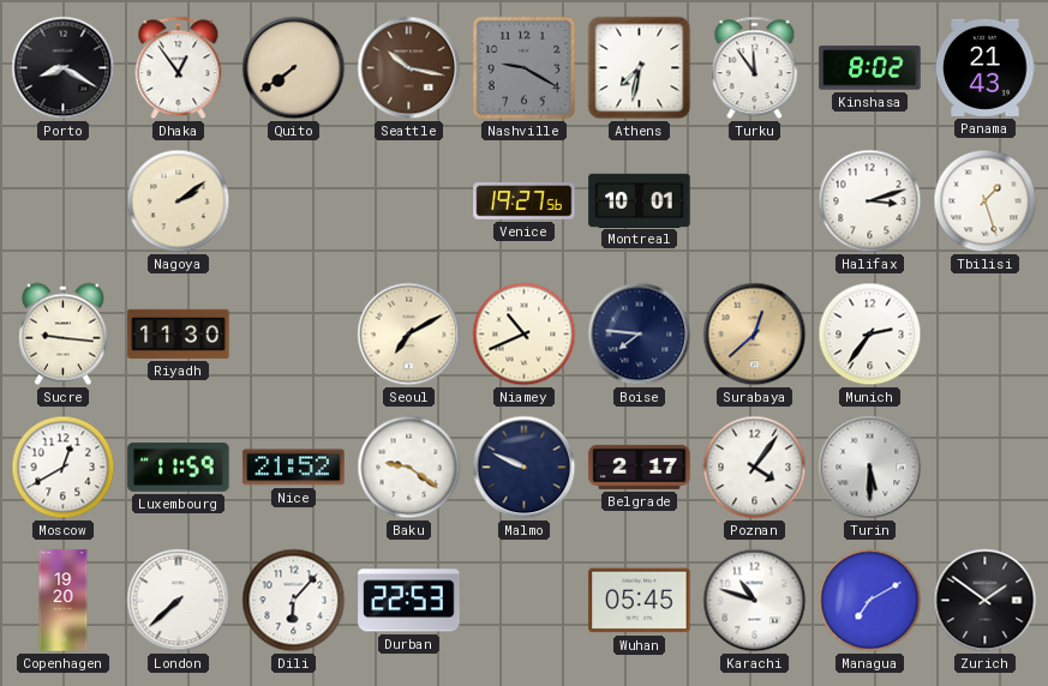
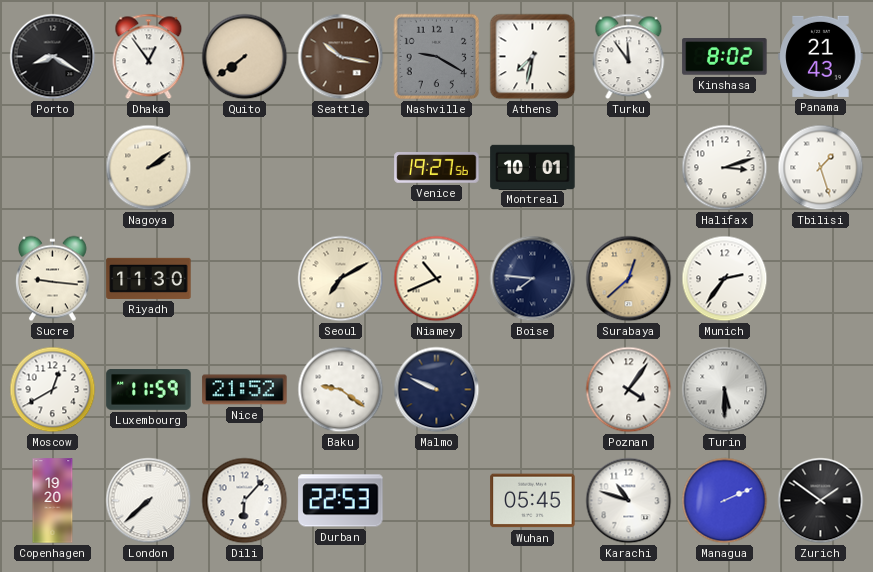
Belgrade: 2:17 -> none
Managua: 7:10 -> 2:11
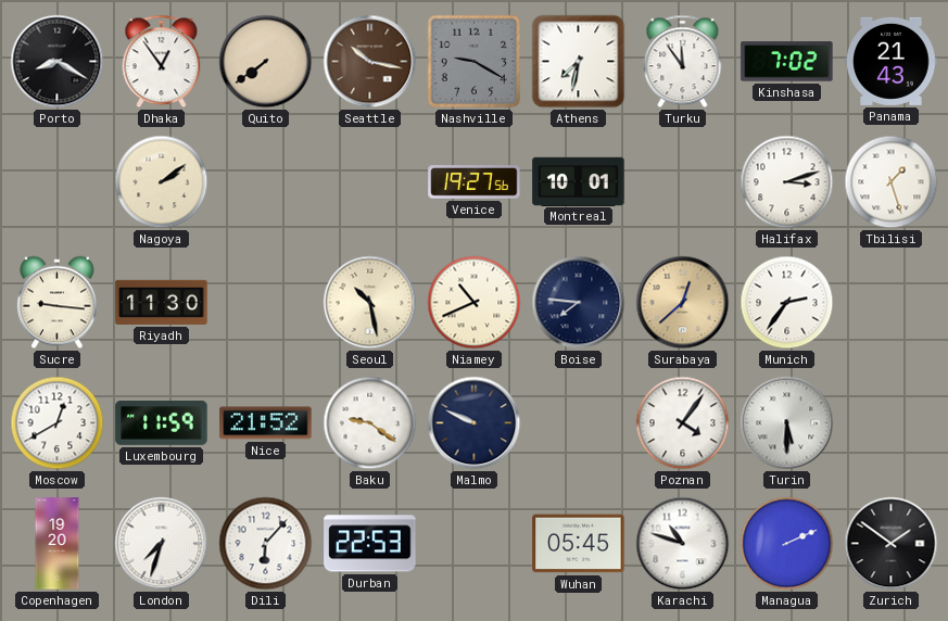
Kinshasa: 8:02 -> 7:02
Seoul: 7:10 -> 10:28
London: 7:38 -> 7:33
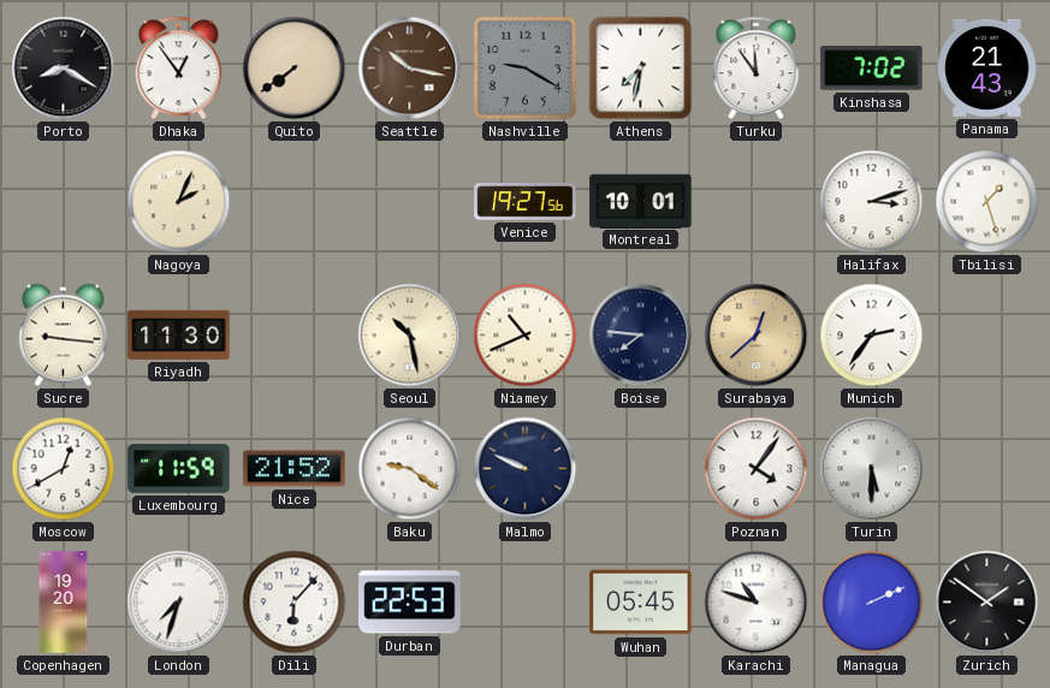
Nagoya: 2:09 -> 2:04
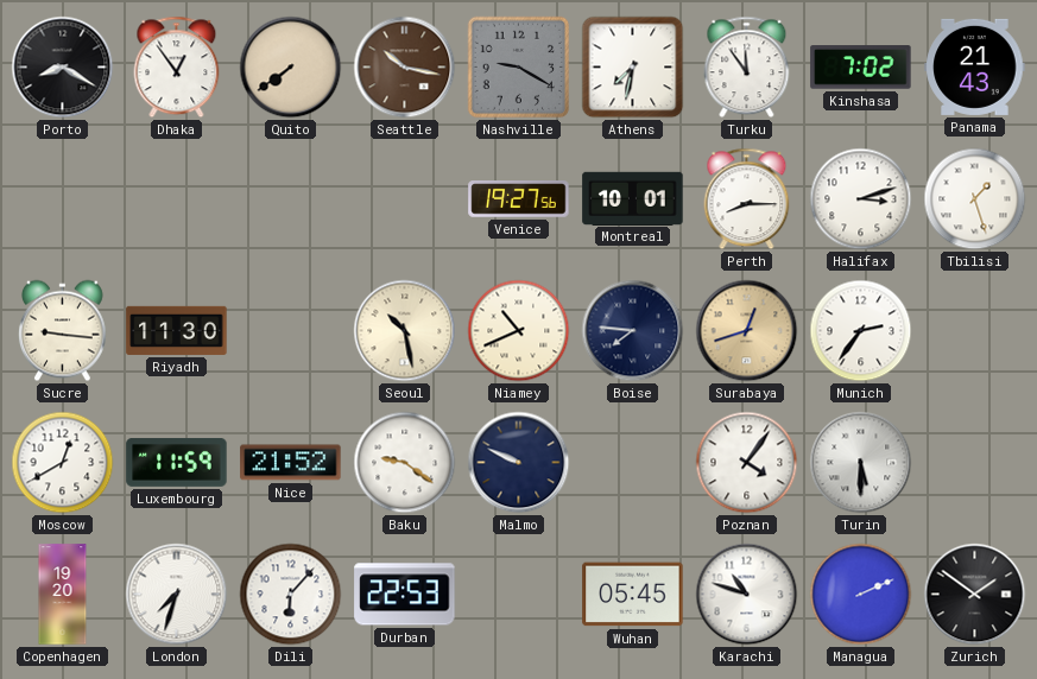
Nagoya: 2:04 -> none
Perth: none -> 8:15
Surabaya: 12:38 -> 12:42
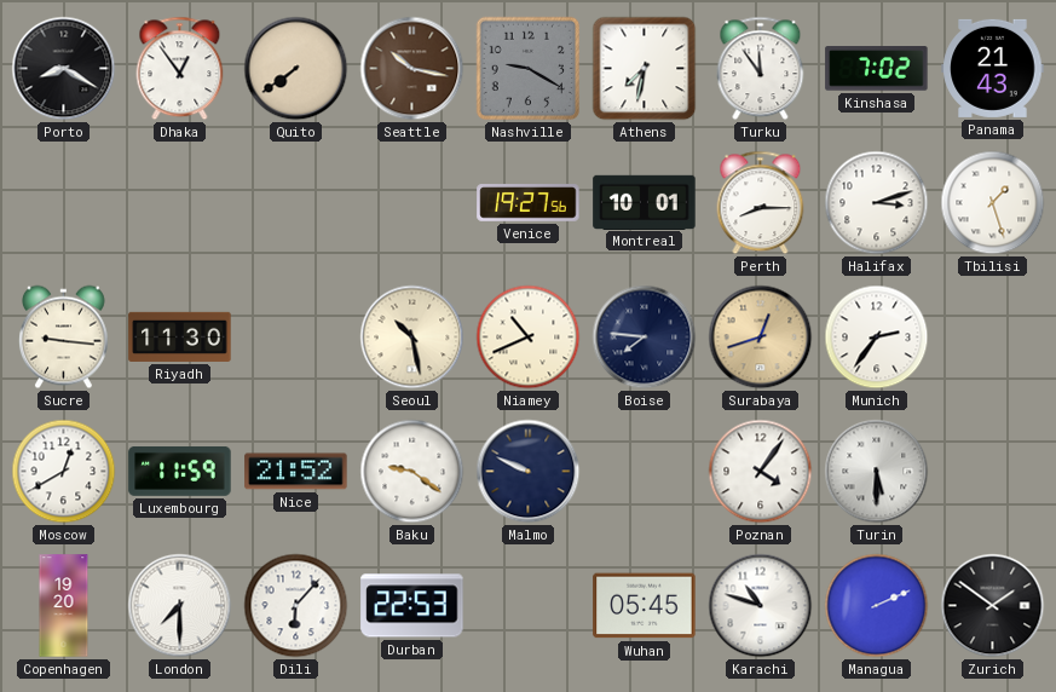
London: 7:33 -> 7:30
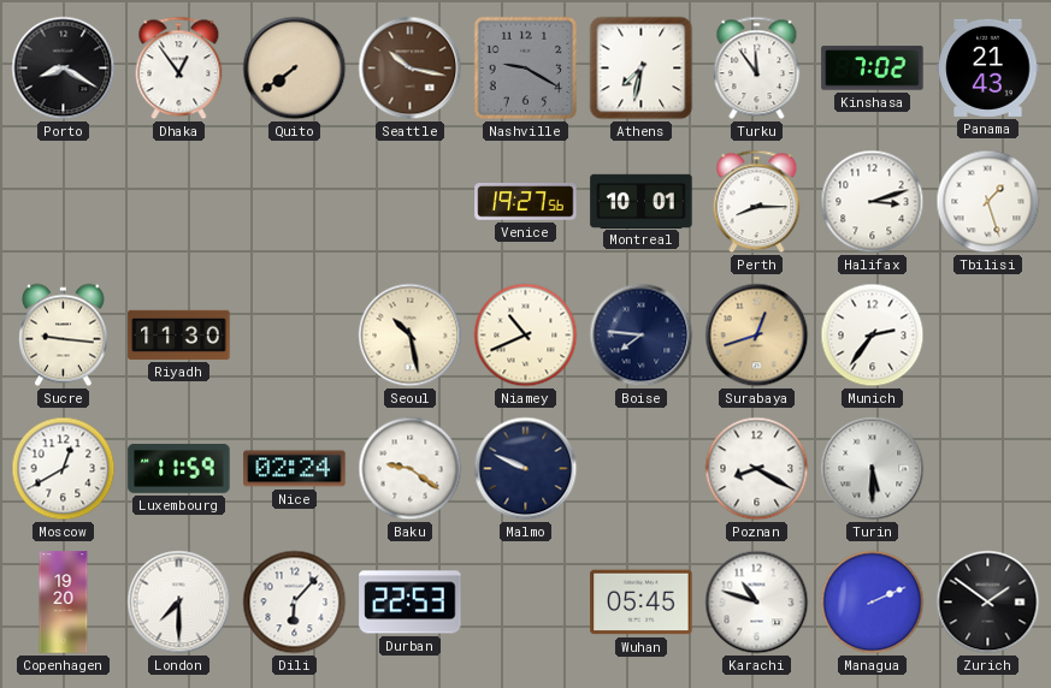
Nice: 21:52 -> 02:24
Poznan: 4:06 -> 8:20
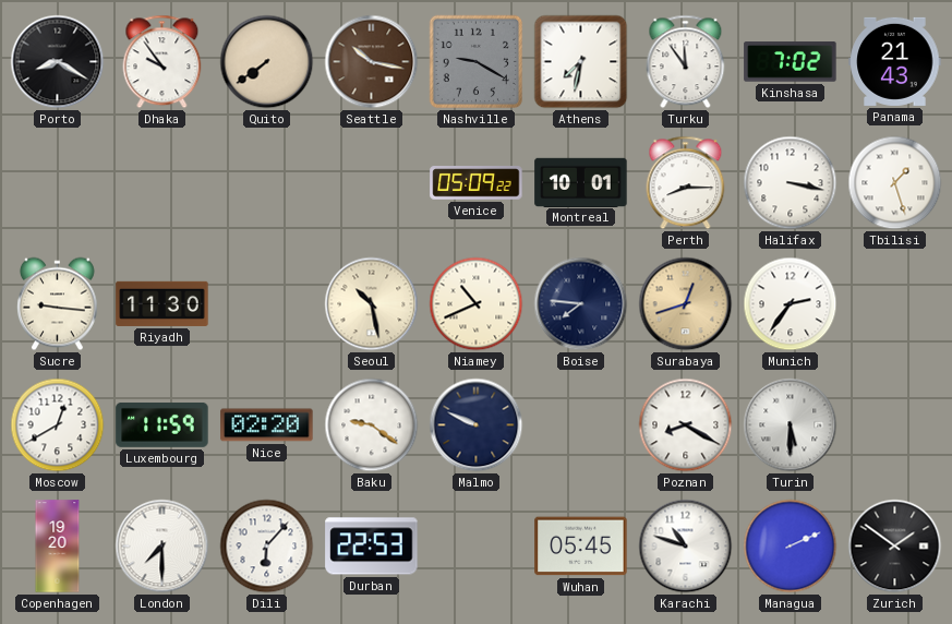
Dhaka: 12:54 -> 9:54
Venice: 19:27 -> 05:09
Halifax: 3:12 -> 3:17
Nice: 02:24 -> 02:20
